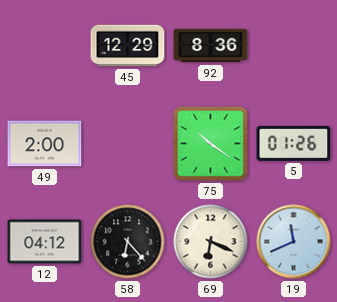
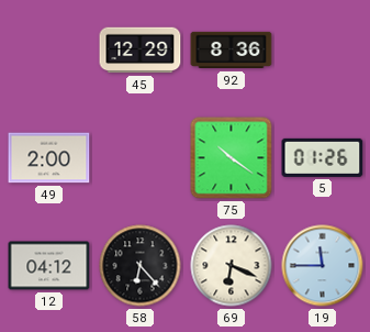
19: 11:41 -> 11:45
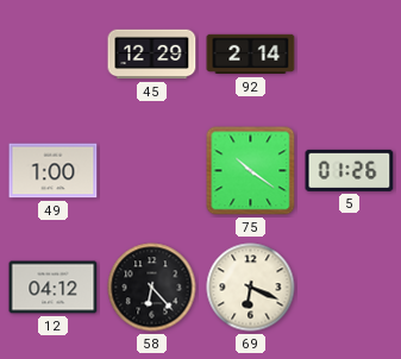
92: 8:36 -> 2:14
49: 2:00 -> 1:00
19: 11:45 -> none
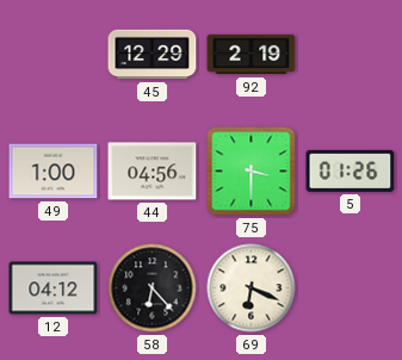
92: 2:14 -> 2:19
44: none -> 04:56
75: 10:21 -> 3:30
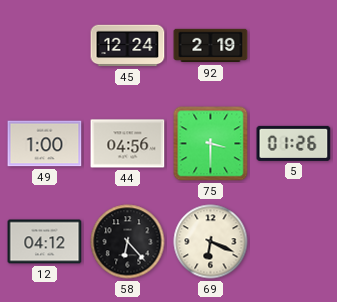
45: 12:29 -> 12:24
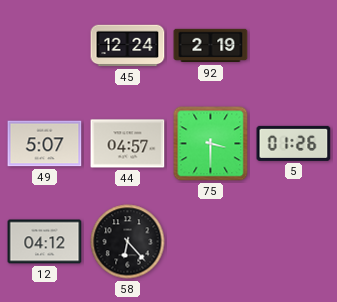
49: 1:00 -> 5:07
44: 04:56 -> 04:57
69: 6:19 -> none
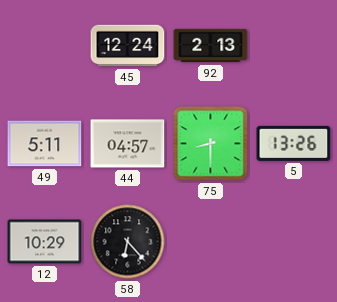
92: 2:19 -> 2:13
49: 5:07 -> 5:11
75: 3:30 -> 8:30
5: 01:26 -> 13:26
12: 04:12 -> 10:29
